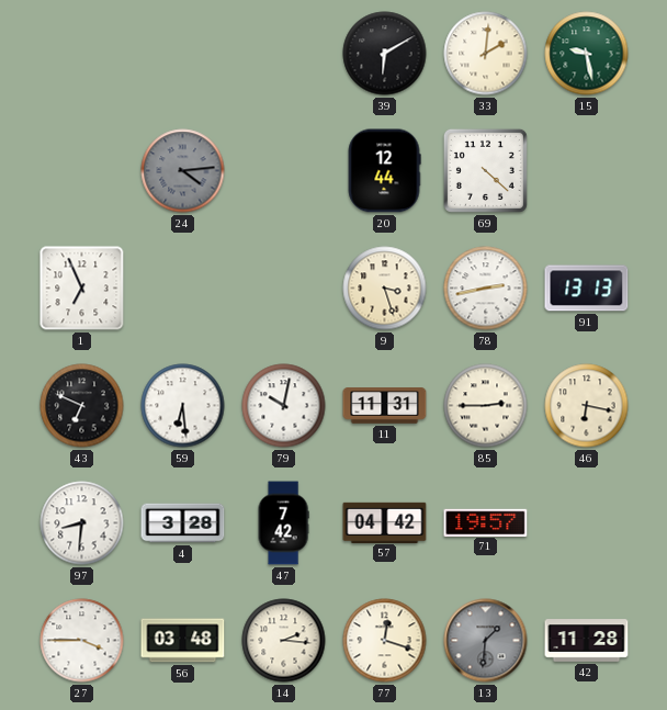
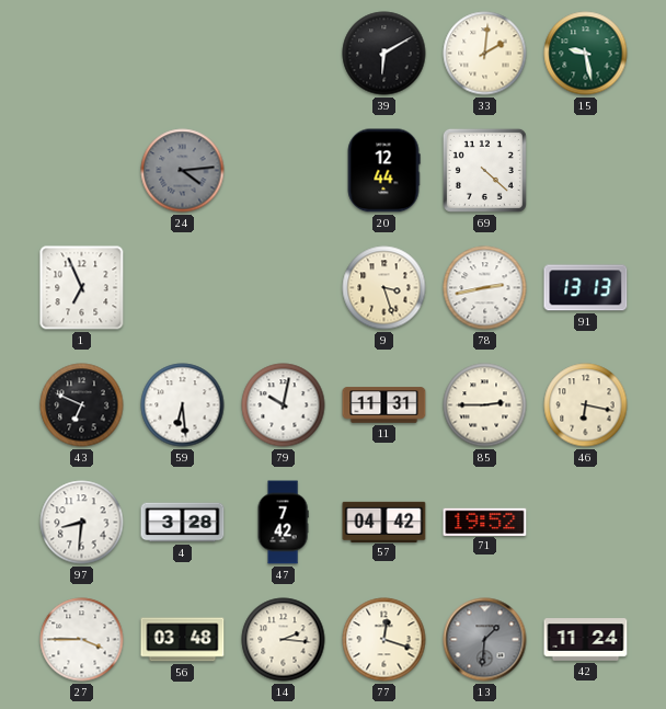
71: 19:57 -> 19:52
42: 11:28 -> 11:24
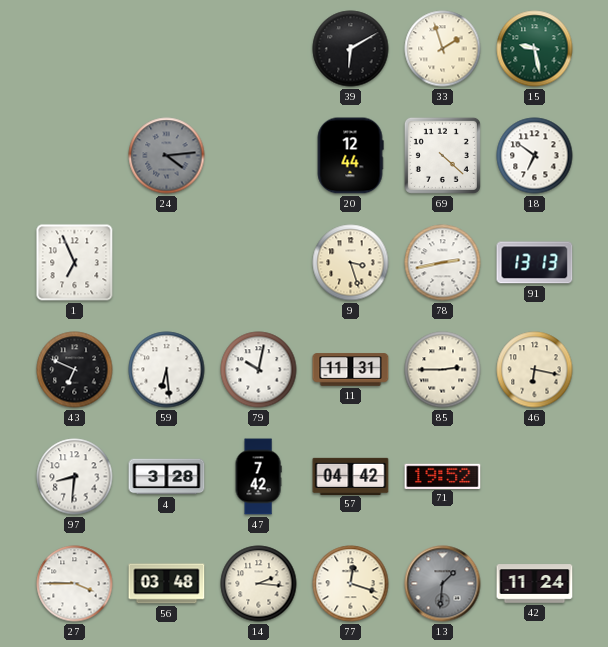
33: 2:01 -> 1:57
18: none -> 6:51
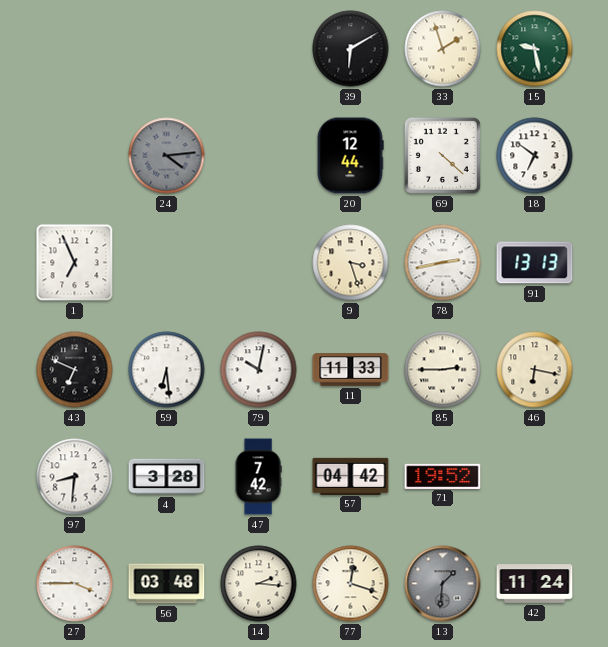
11: 11:31 -> 11:33
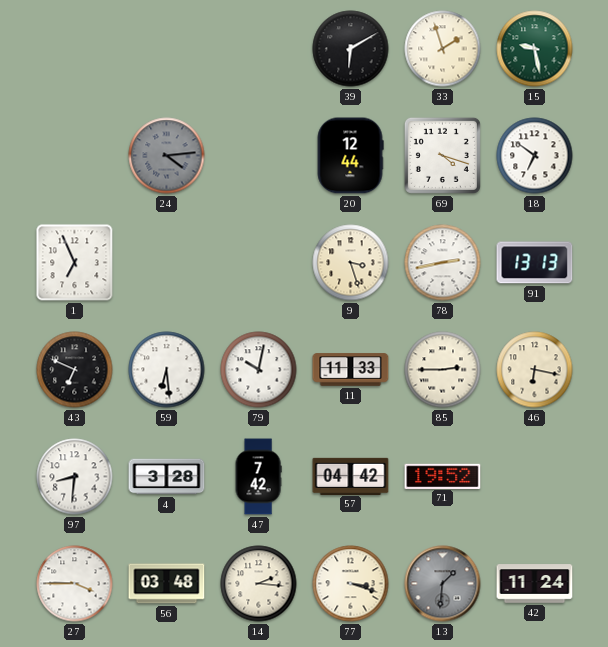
69: 4:22 -> 4:18
77: 12:18 -> 3:18
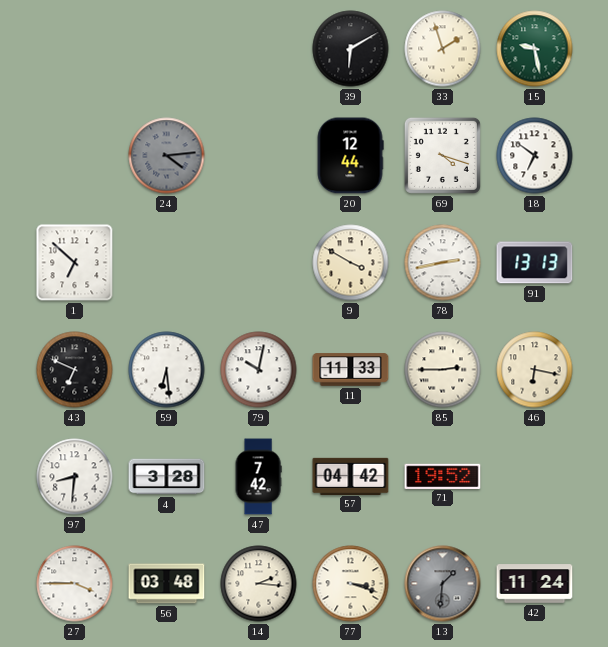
1: 6:56 -> 6:52
9: 3:27 -> 3:50
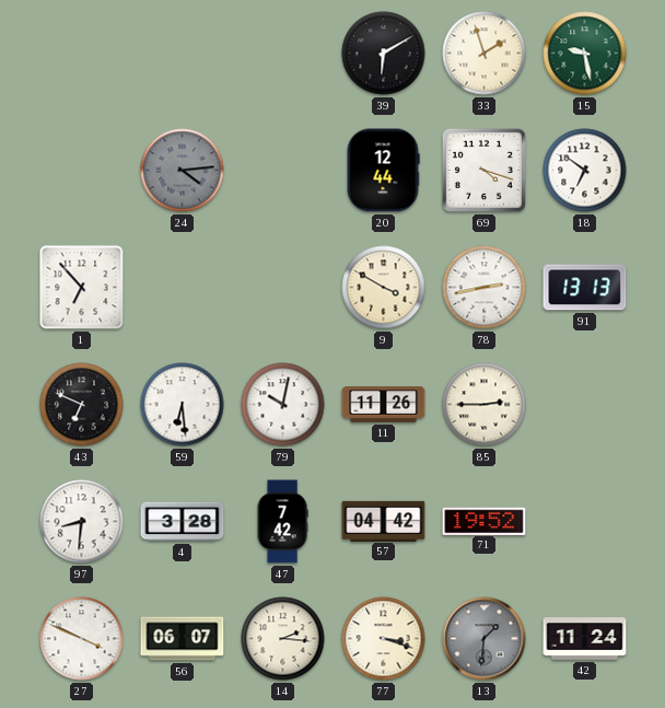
1: 6:52 -> 6:53
11: 11:33 -> 11:26
46: 6:17 -> none
27: 3:45 -> 3:49
56: 03:48 -> 06:07
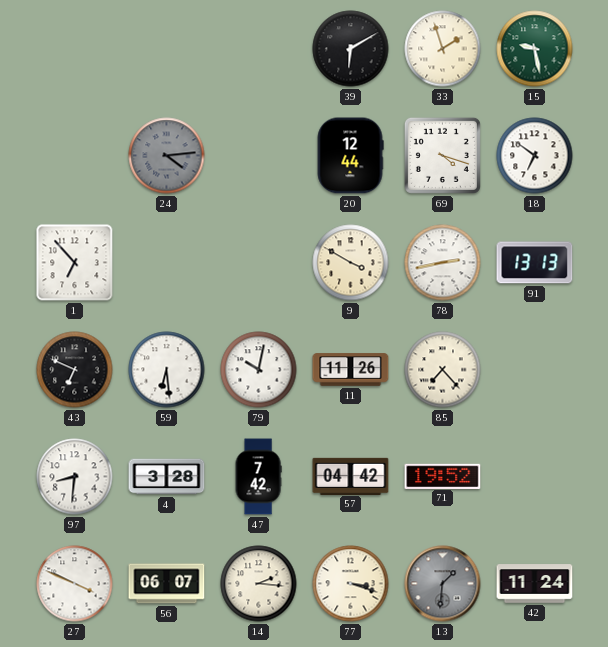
85: 2:45 -> 7:23
